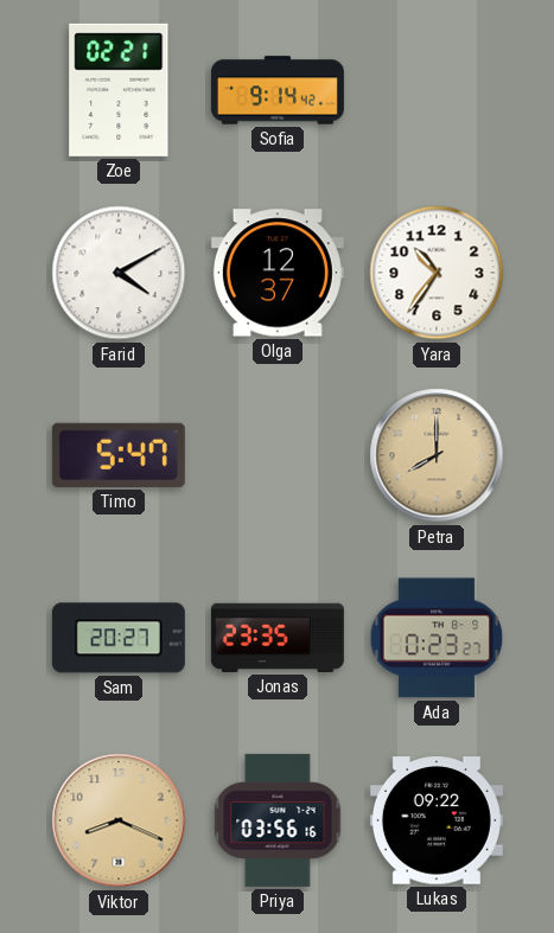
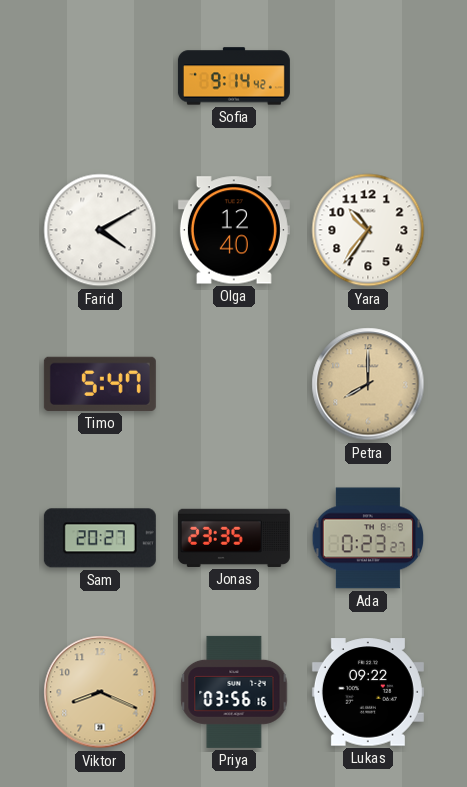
Zoe: 02:21 -> none
Olga: 12:37 -> 12:40
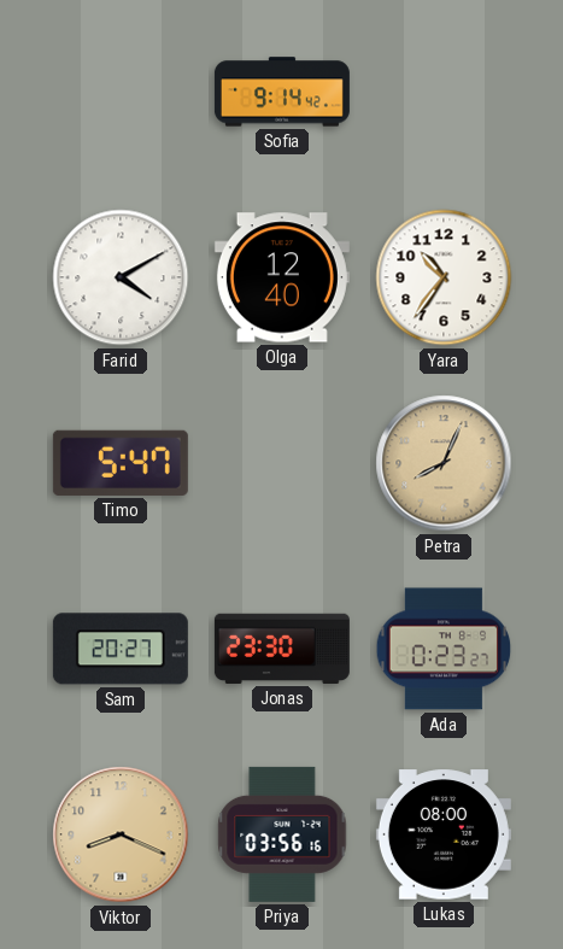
Petra: 8:00 -> 8:04
Jonas: 23:35 -> 23:30
Lukas: 09:22 -> 08:00
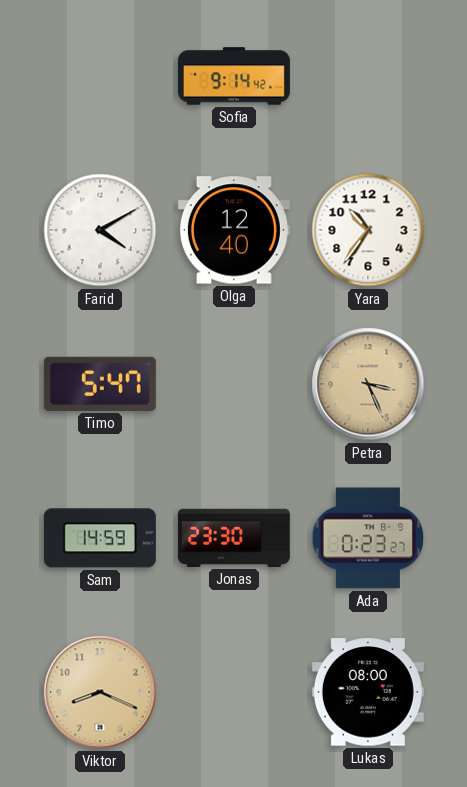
Petra: 8:04 -> 3:26
Sam: 20:27 -> 14:59
Priya: 03:56 -> none
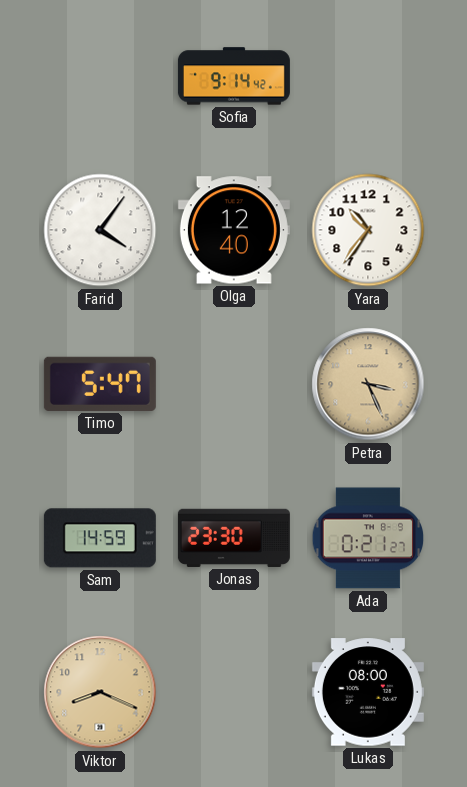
Farid: 4:10 -> 4:06
Ada: 0:23 -> 0:21
